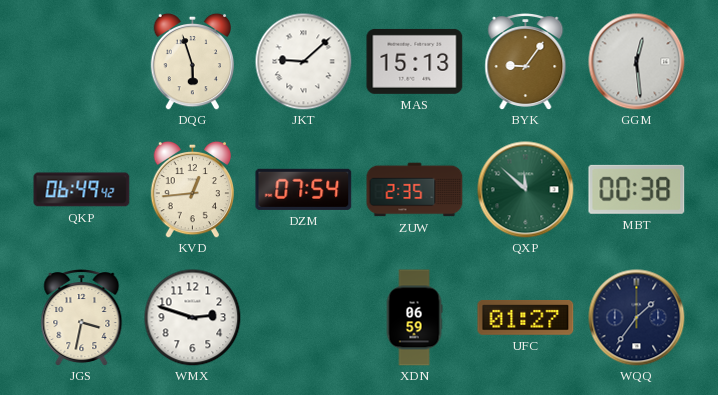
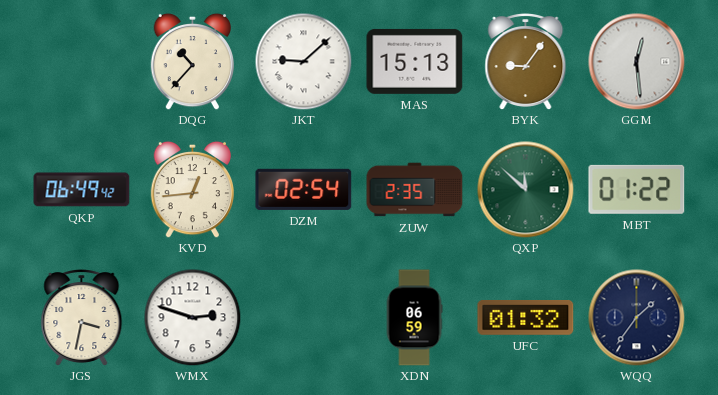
DQG: 5:57 -> 10:37
DZM: 07:54 -> 02:54
MBT: 00:38 -> 01:22
UFC: 01:27 -> 01:32
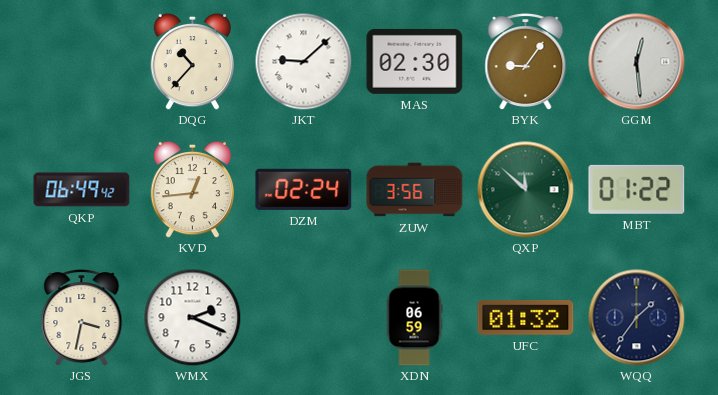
MAS: 15:13 -> 02:30
DZM: 02:54 -> 02:24
ZUW: 2:35 -> 3:56
WMX: 2:48 -> 2:19
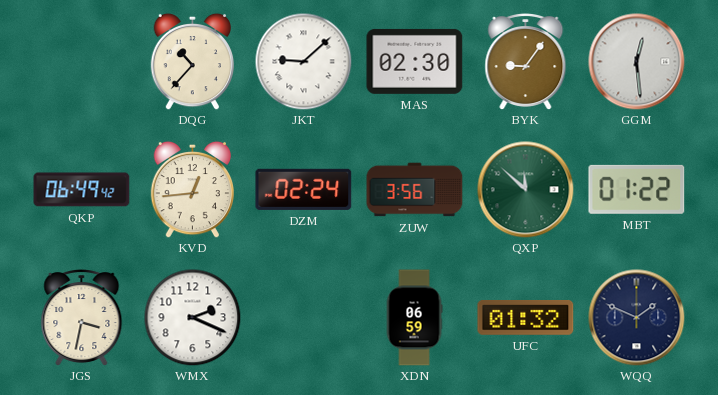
WQQ: 1:36 -> 1:49
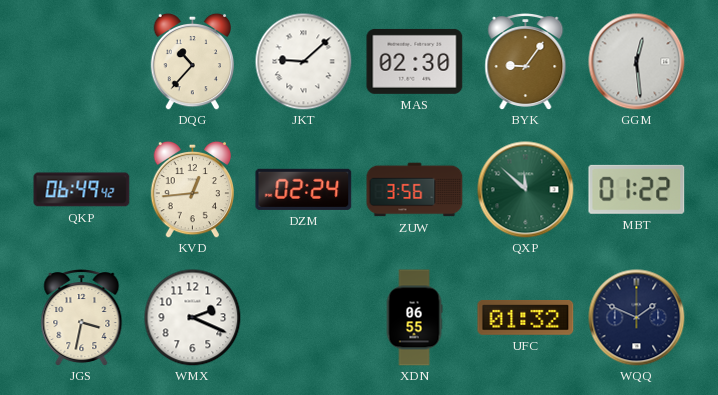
XDN: 06:59 -> 06:55
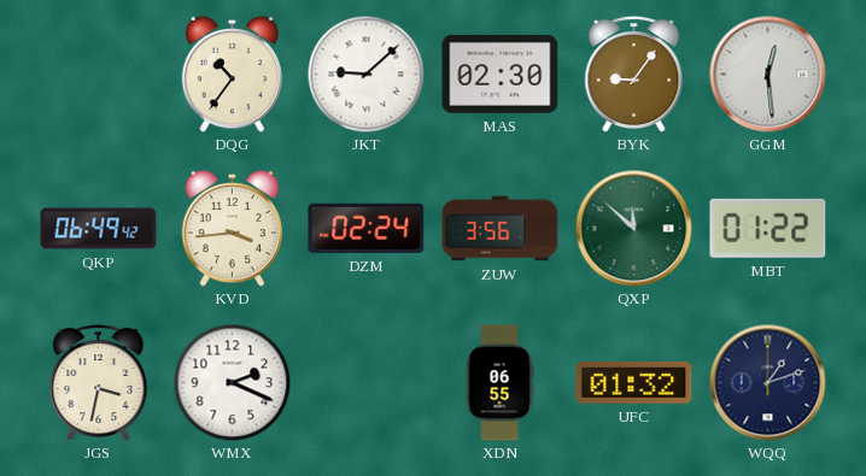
DQG: 10:37 -> 10:36
KVD: 12:44 -> 3:44
WQQ: 1:49 -> 1:12
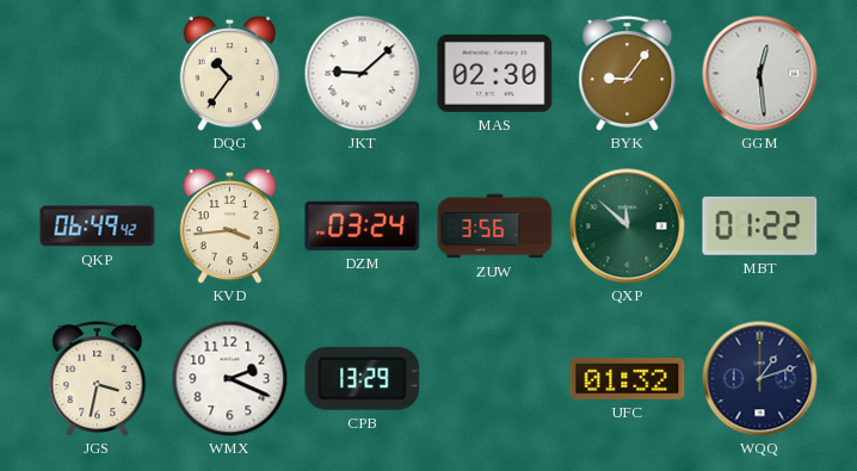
DZM: 02:24 -> 03:24
CPB: none -> 13:29
XDN: 06:55 -> none
